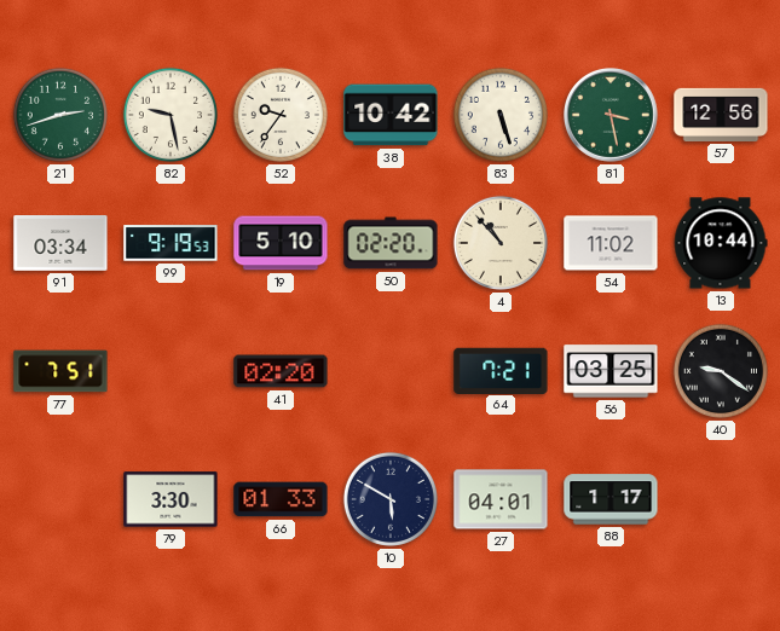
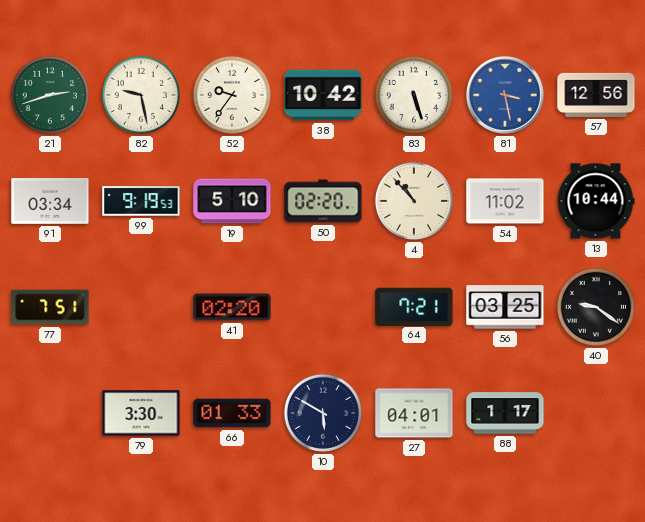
81 dial: green -> blue
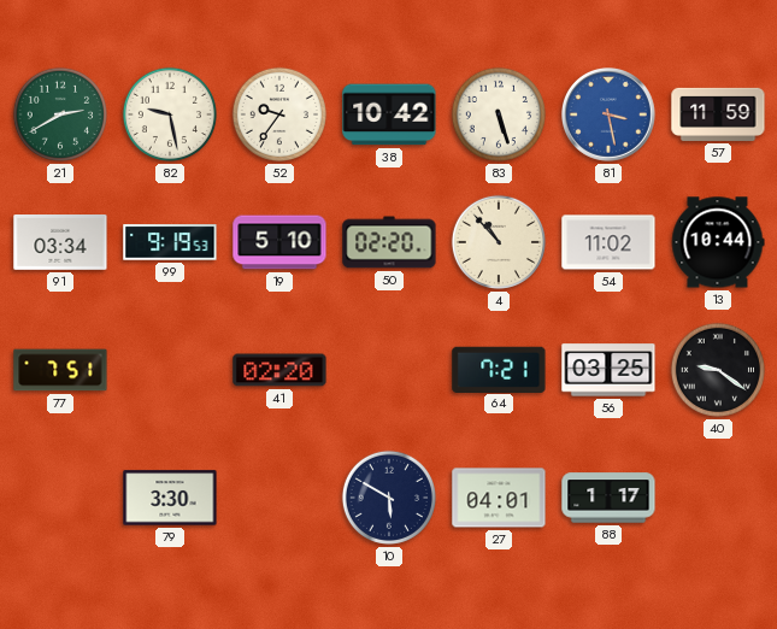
21: 2:42 -> 2:40
57: 12:56 -> 11:59
66: 01:33 -> none
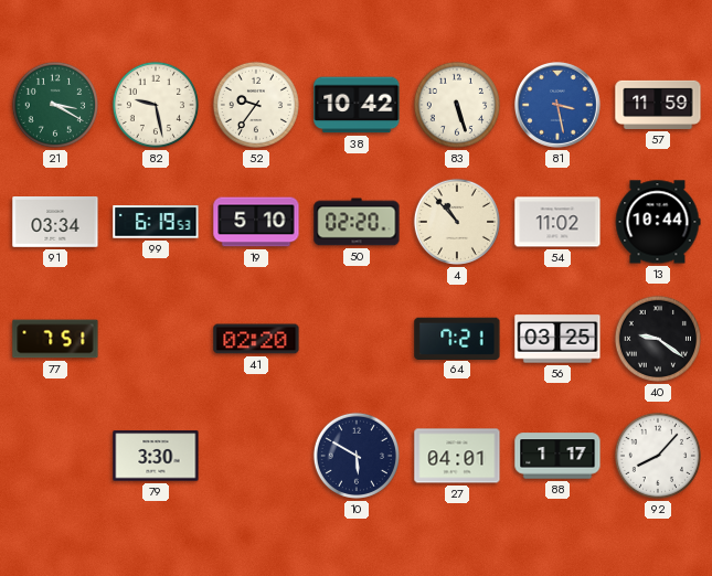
21: 2:40 -> 3:20
99: 9:19 -> 6:19
92: none -> 8:07
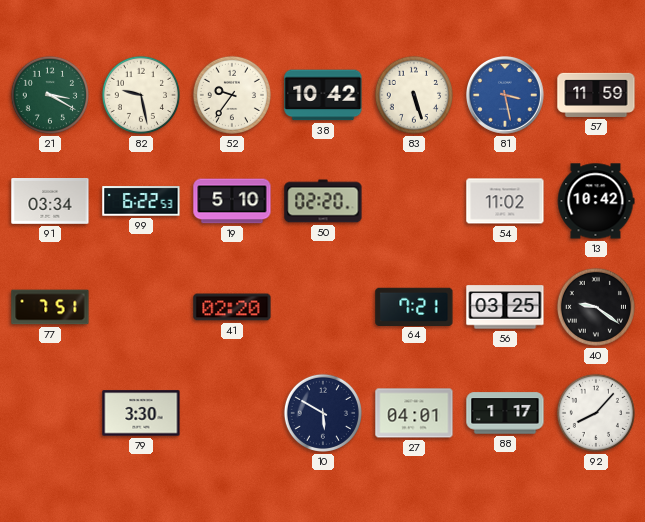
99: 6:19 -> 6:22
4: 10:53 -> none
13: 10:44 -> 10:42
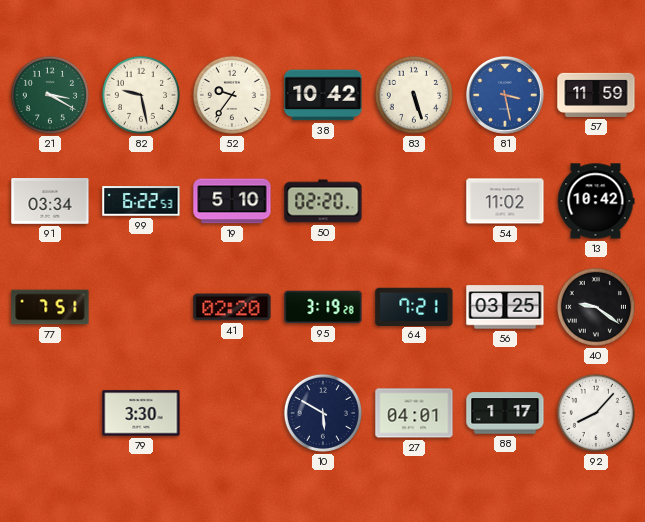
95: none -> 3:19
